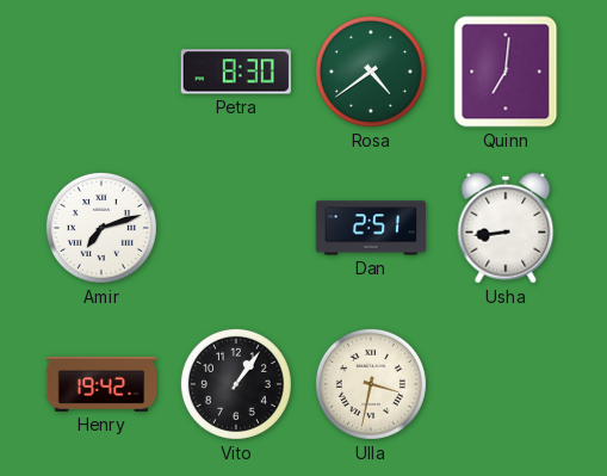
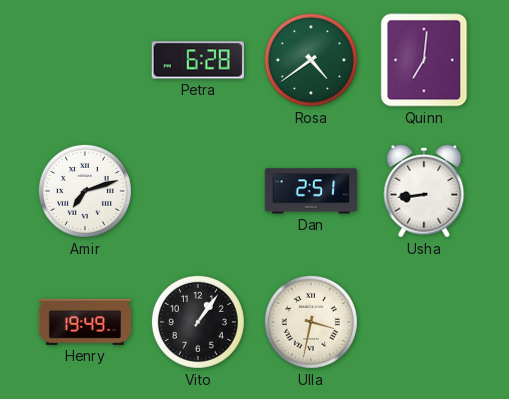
Petra: 8:30 -> 6:28
Henry: 19:42 -> 19:49
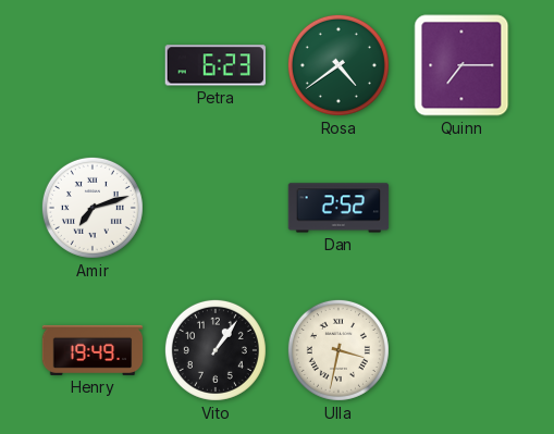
Petra: 6:28 -> 6:23
Quinn: 7:01 -> 7:15
Dan: 2:51 -> 2:52
Usha: 8:44 -> none
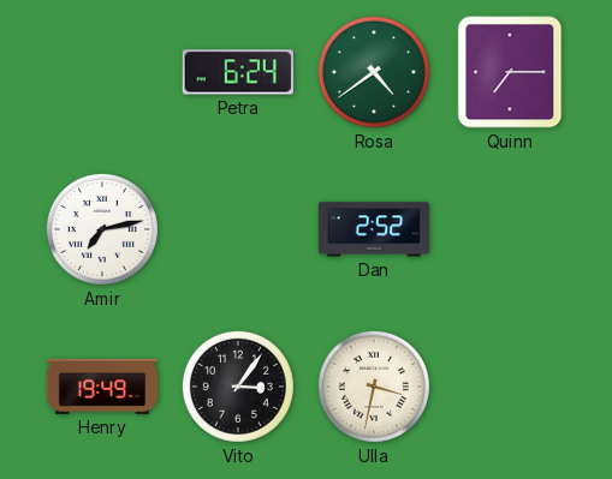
Petra: 6:23 -> 6:24
Amir: 7:12 -> 7:13
Vito: 1:06 -> 3:06
